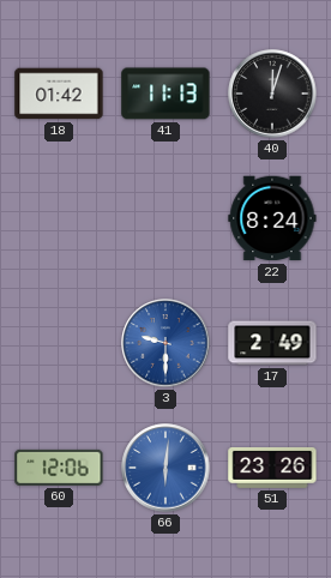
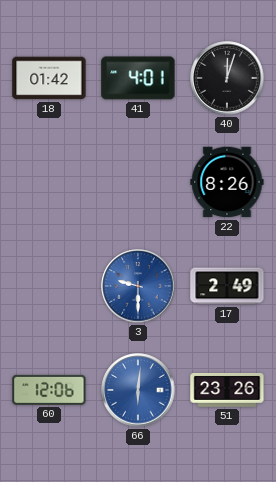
41: 11:13 -> 4:01
22: 8:24 -> 8:26
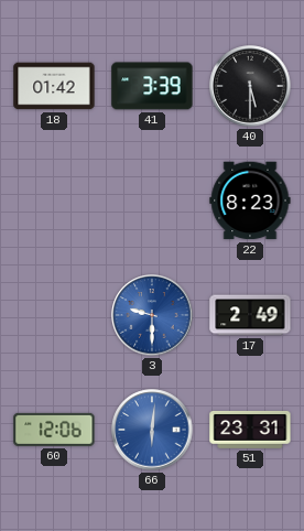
41: 4:01 -> 3:39
40: 12:03 -> 5:30
22: 8:26 -> 8:23
51: 23:26 -> 23:31
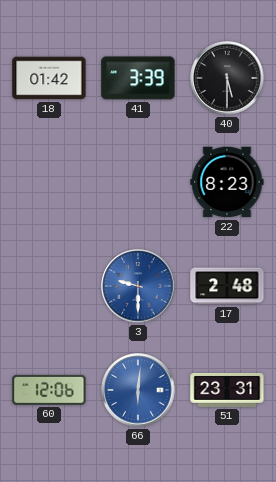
17: 2:49 -> 2:48
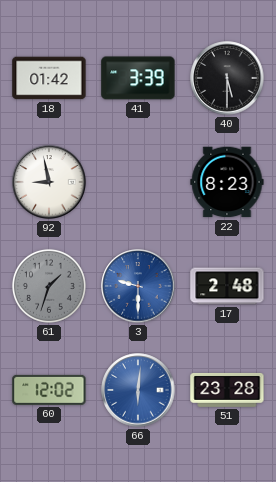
92: none -> 8:58
61: none -> 1:33
60: 12:06 -> 12:02
51: 23:31 -> 23:28
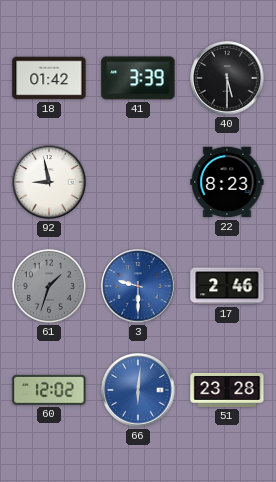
17: 2:48 -> 2:46
